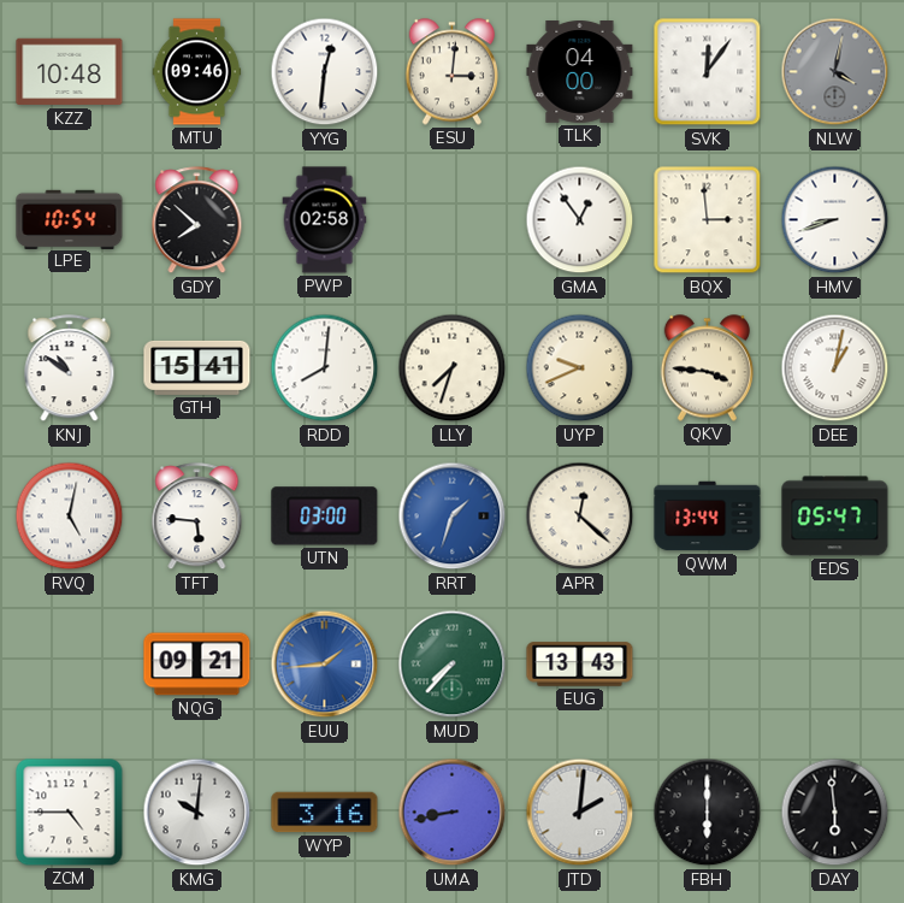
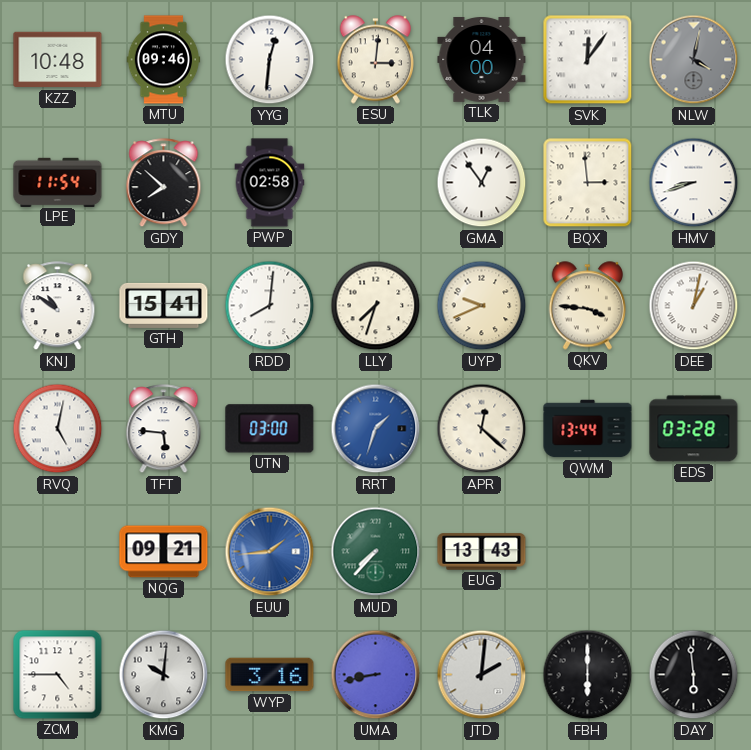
LPE: 10:54 -> 11:54
EDS: 05:47 -> 03:28
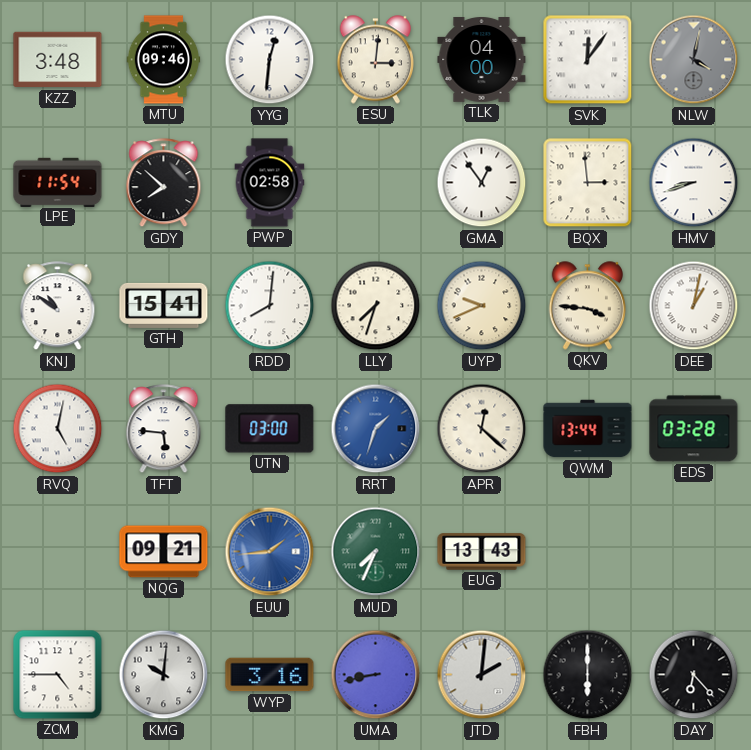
KZZ: 10:48 -> 3:48
MUD: 7:37 -> 7:34
DAY: 5:59 -> 6:23
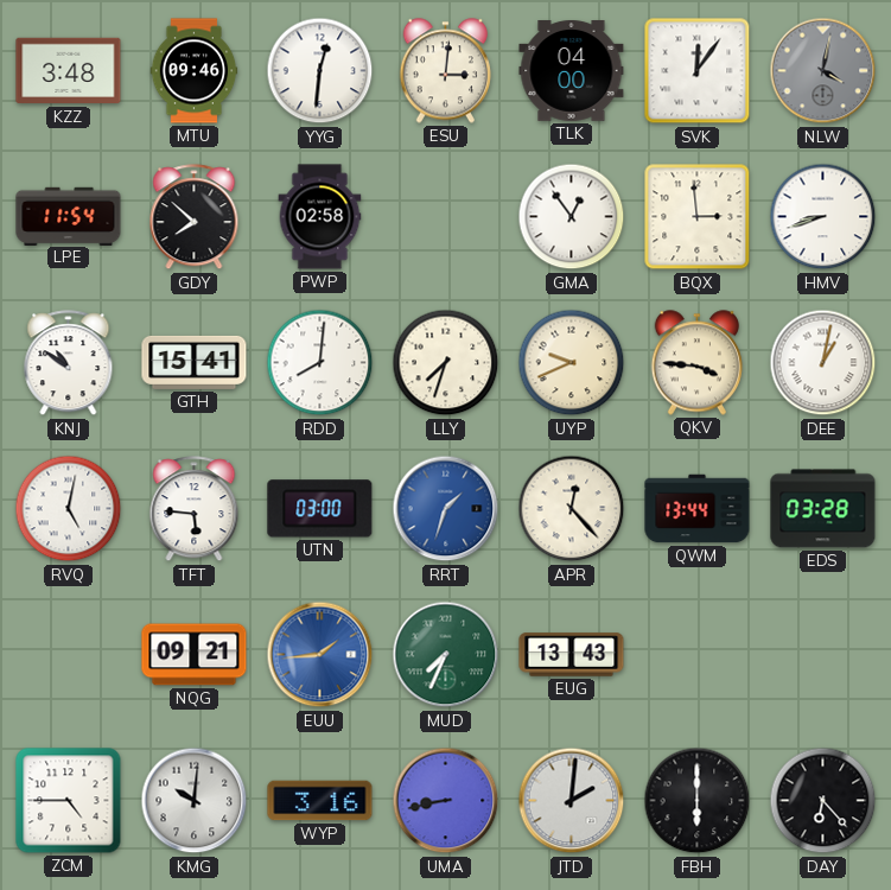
APR: 12:22 -> 12:23
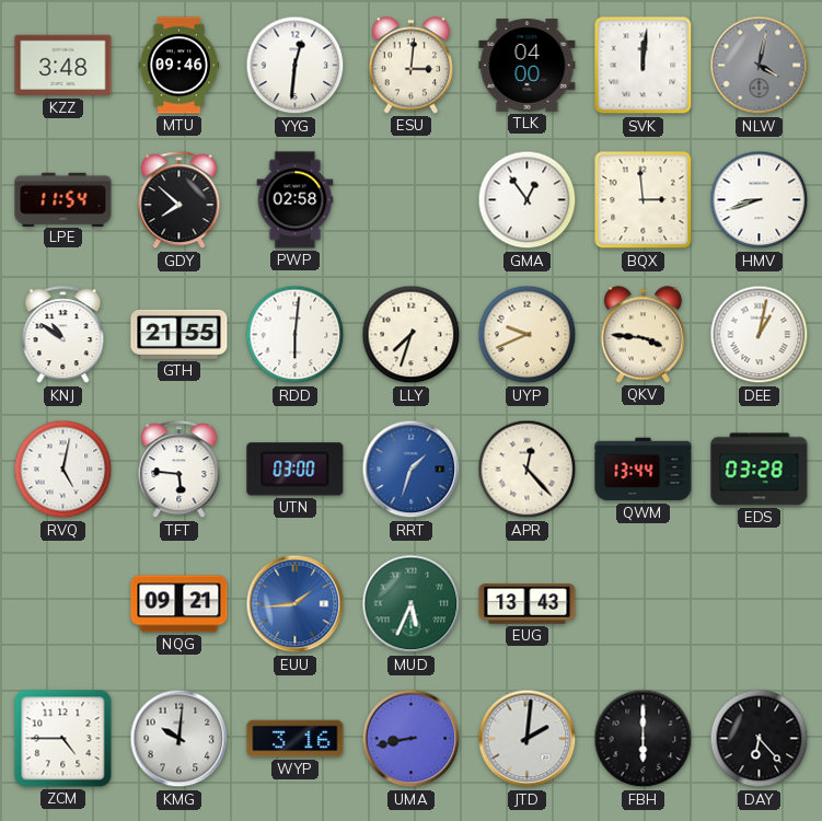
SVK: 12:06 -> 12:01
GTH: 15:41 -> 21:55
RDD: 8:01 -> 6:01
MUD: 7:34 -> 5:34
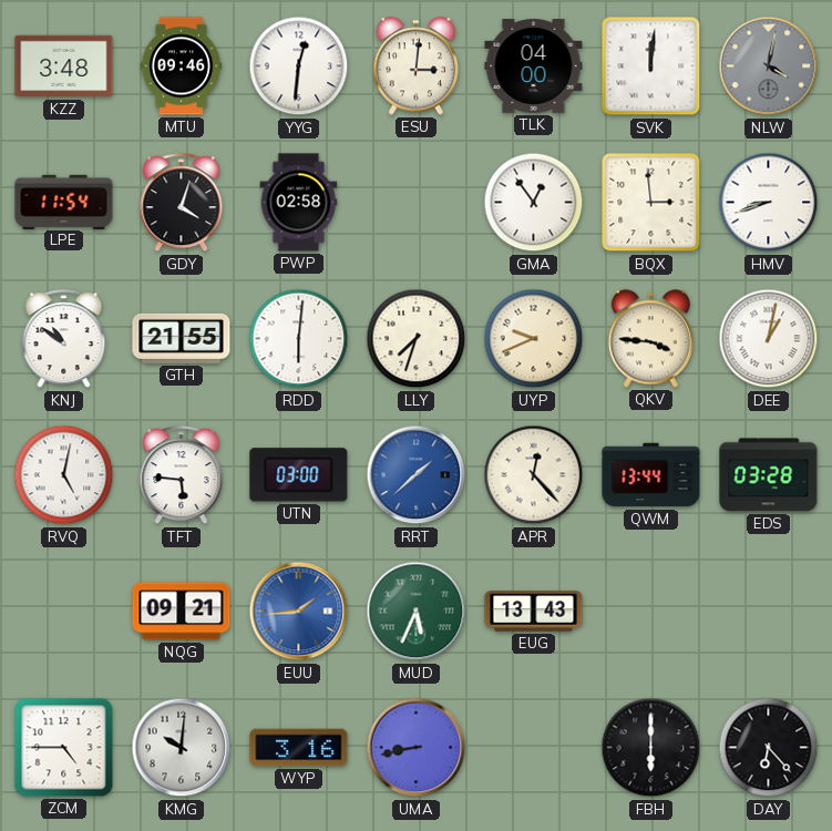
GDY: 7:52 -> 4:03
RRT: 1:33 -> 1:38
JTD: 2:01 -> none
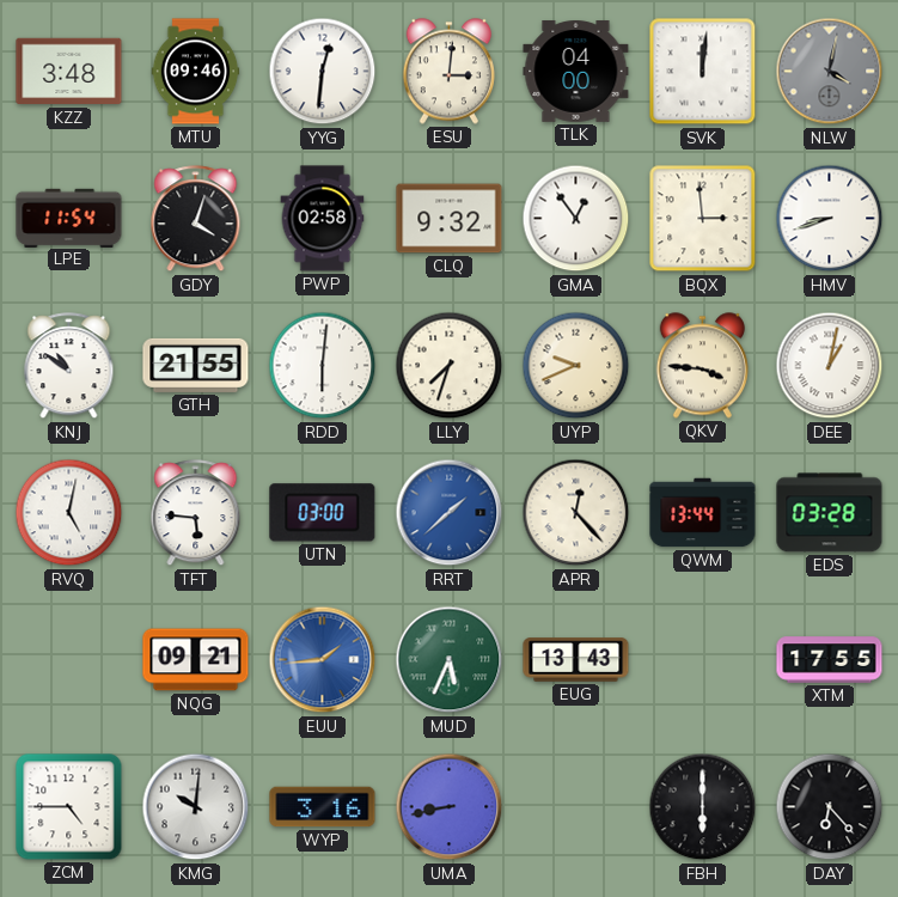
CLQ: none -> 9:32
XTM: none -> 17:55
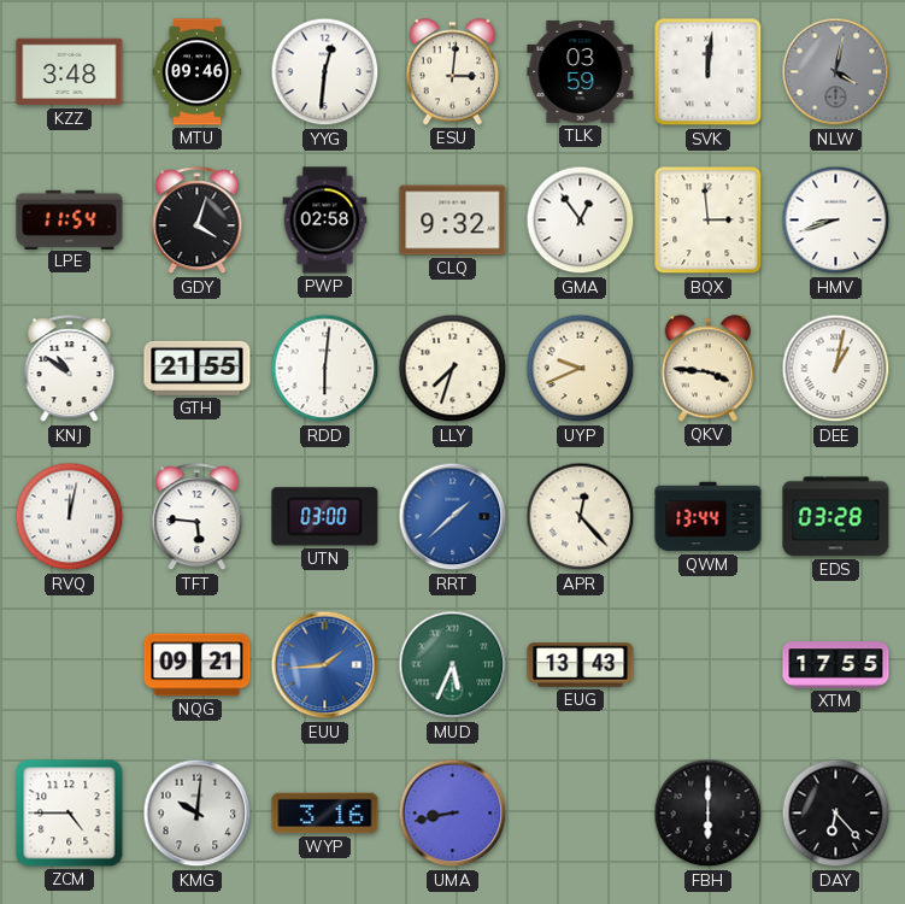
TLK: 04:00 -> 03:59
RVQ: 5:02 -> 12:02
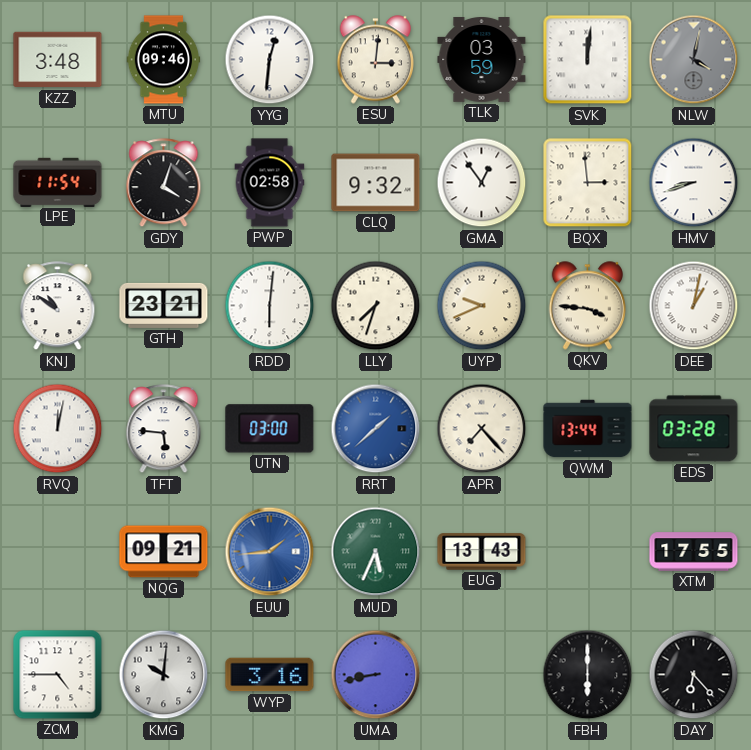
GTH: 21:55 -> 23:21
APR: 12:23 -> 7:23
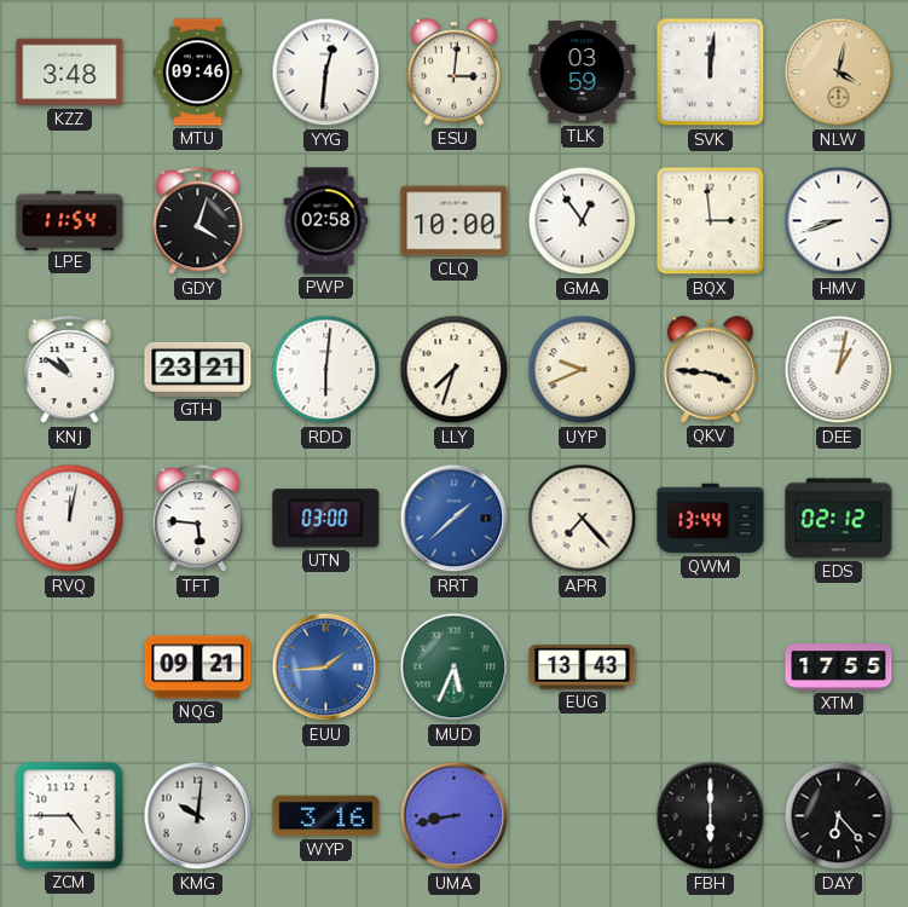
NLW dial: grey -> champagne
CLQ: 9:32 -> 10:00
EDS: 03:28 -> 02:12
